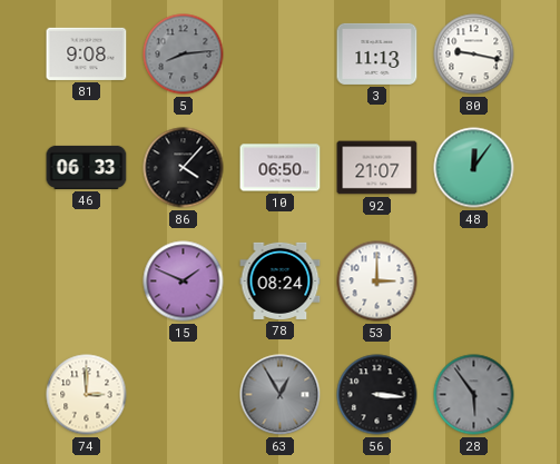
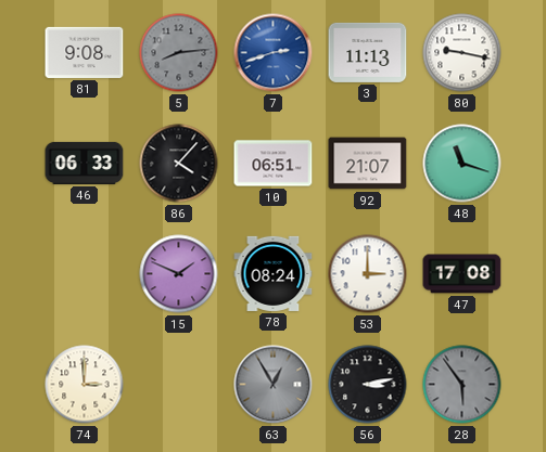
7: none -> 2:42
10: 06:50 -> 06:51
48: 12:06 -> 11:18
47: none -> 17:08
56: 3:16 -> 3:13
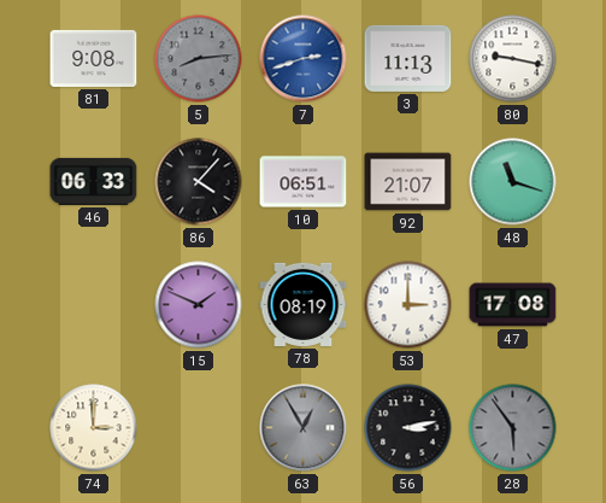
78: 08:24 -> 08:19
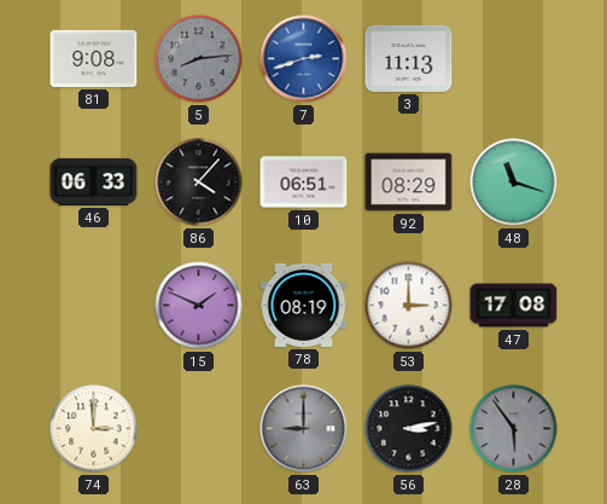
80: 9:17 -> none
92: 21:07 -> 08:29
63: 12:55 -> 9:00
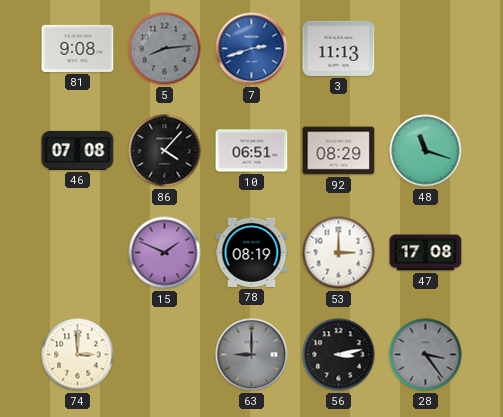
46: 06:33 -> 07:08
28: 5:54 -> 3:24
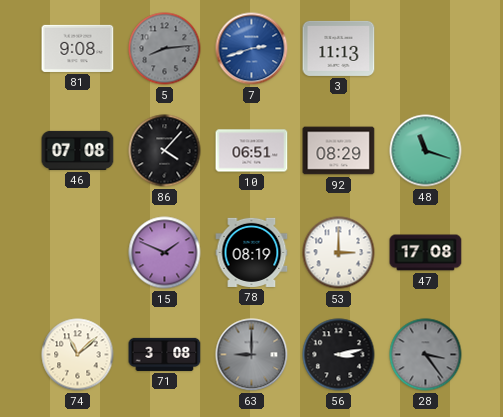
74: 3:00 -> 11:08
71: none -> 3:08
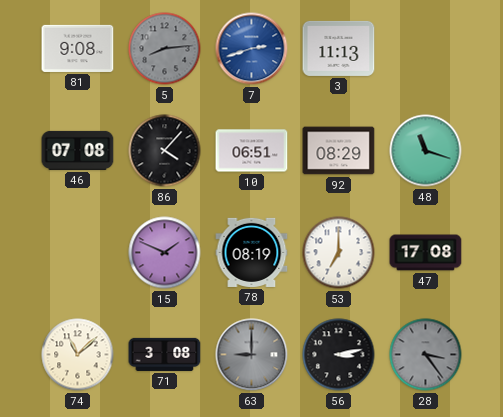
53: 3:00 -> 7:00
